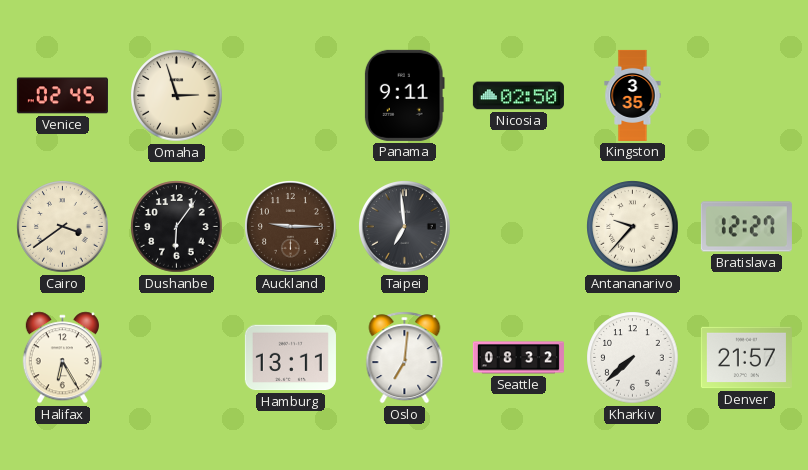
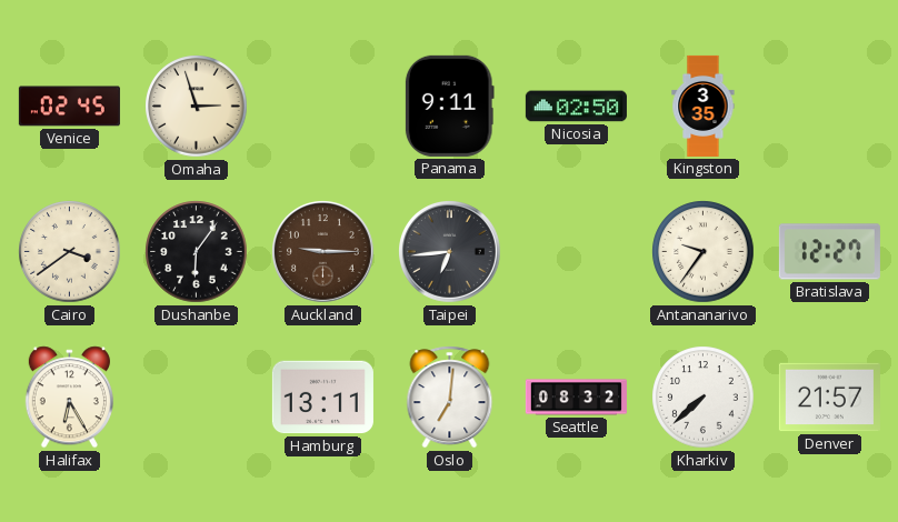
Taipei: 6:59 -> 6:44
Antananarivo: 9:37 -> 9:36
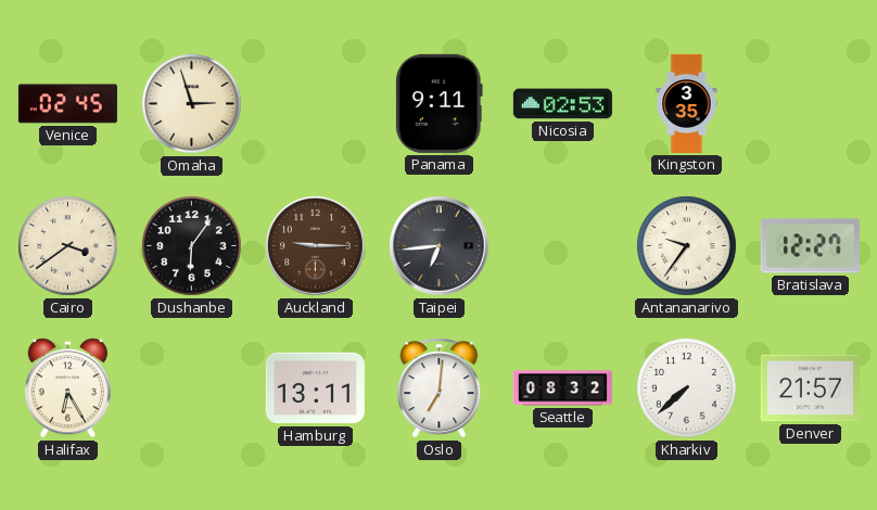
Nicosia: 02:50 -> 02:53
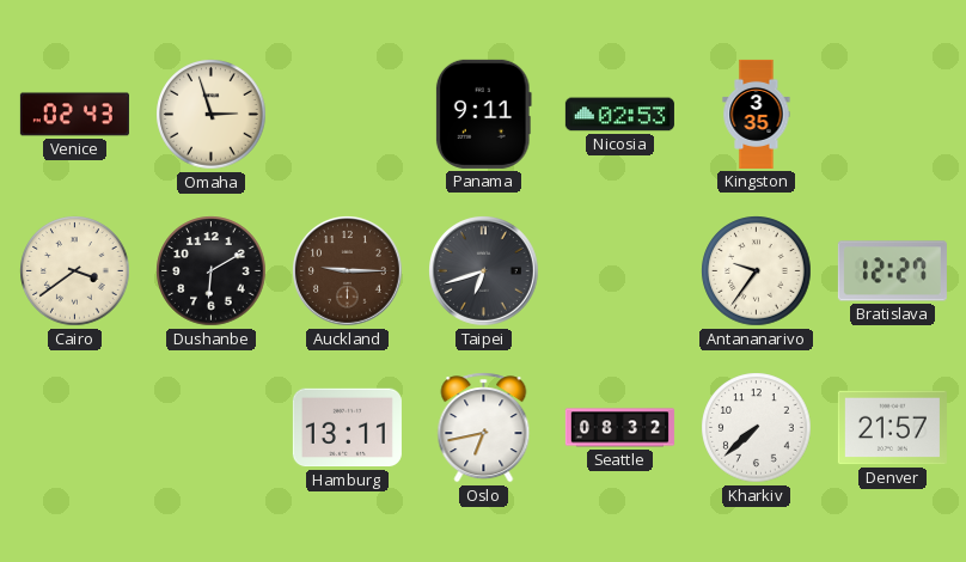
Venice: 02:45 -> 02:43
Dushanbe: 6:06 -> 6:10
Taipei: 6:44 -> 6:42
Halifax: 6:25 -> none
Oslo: 7:01 -> 6:43
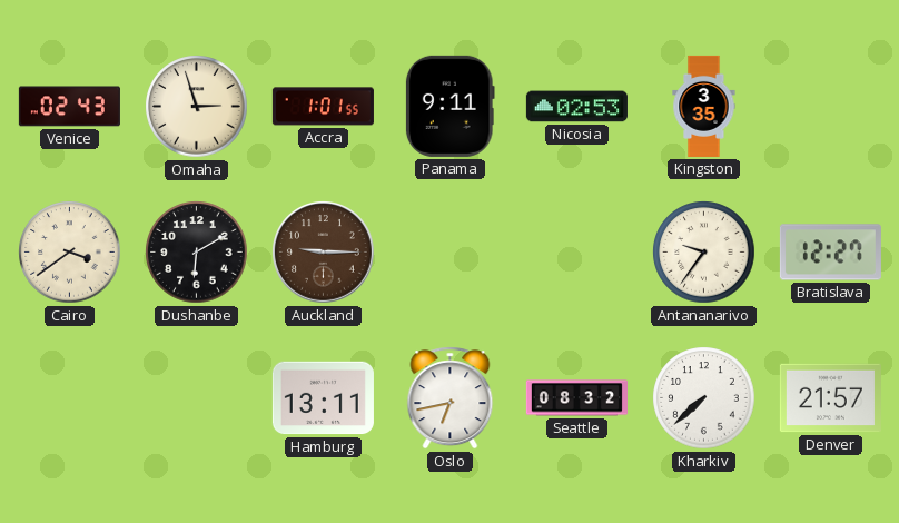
Accra: none -> 1:01
Taipei: 6:42 -> none
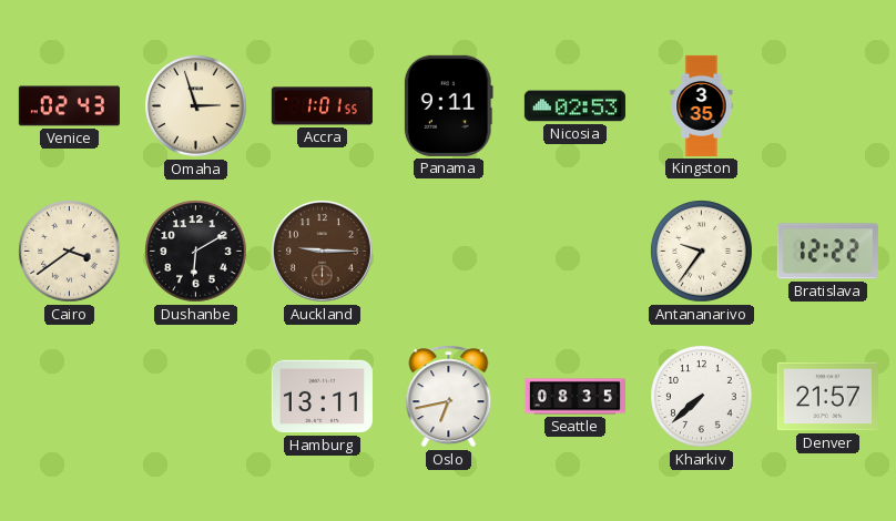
Bratislava: 12:27 -> 12:22
Seattle: 08:32 -> 08:35
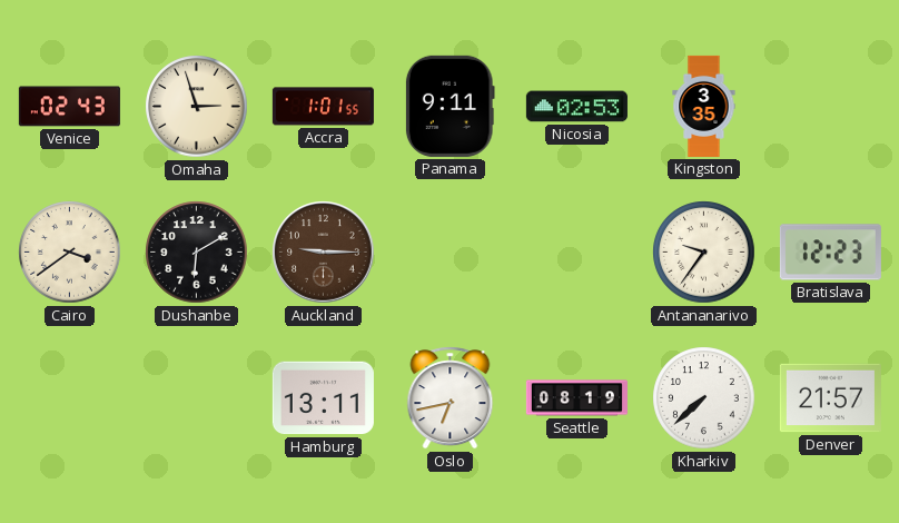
Bratislava: 12:22 -> 12:23
Seattle: 08:35 -> 08:19
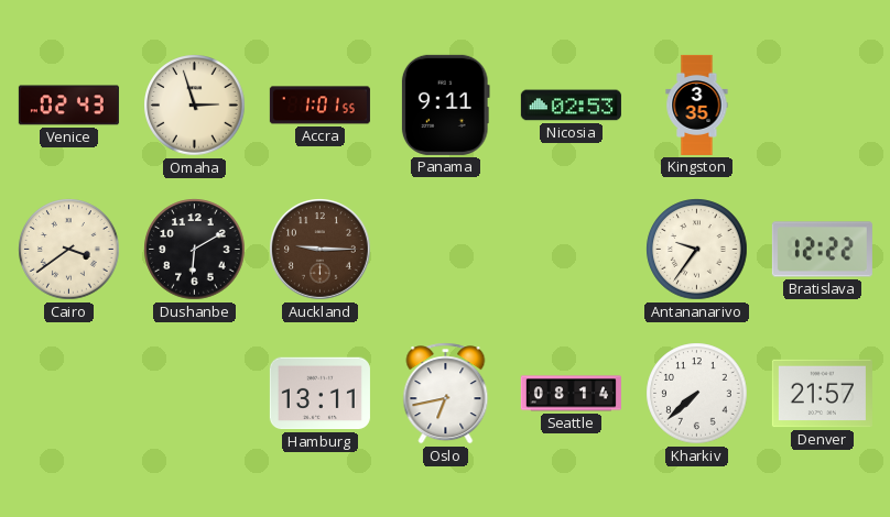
Bratislava: 12:23 -> 12:22
Seattle: 08:19 -> 08:14
